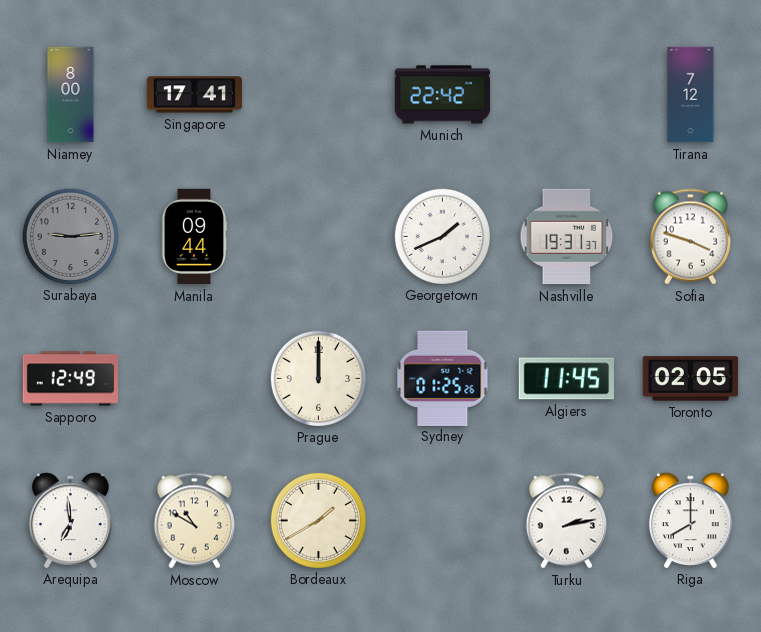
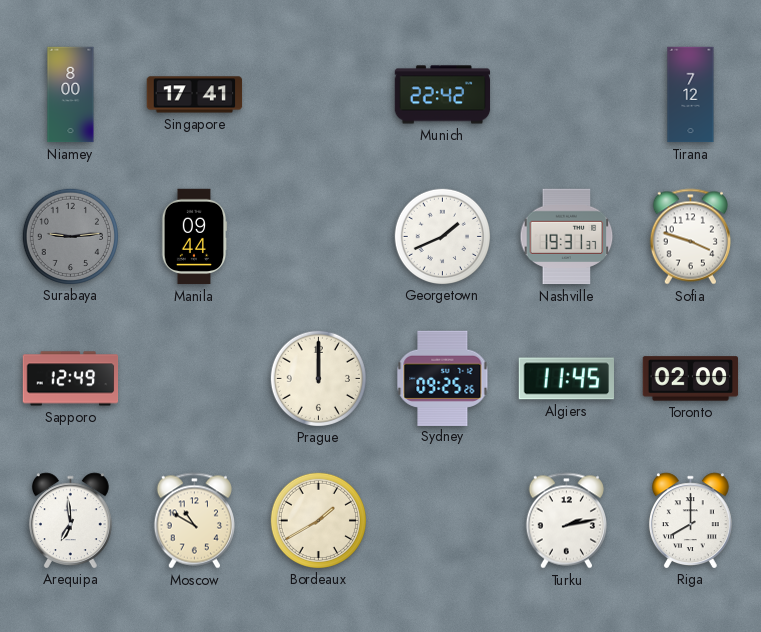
Sydney: 01:25 -> 09:25
Toronto: 02:05 -> 02:00
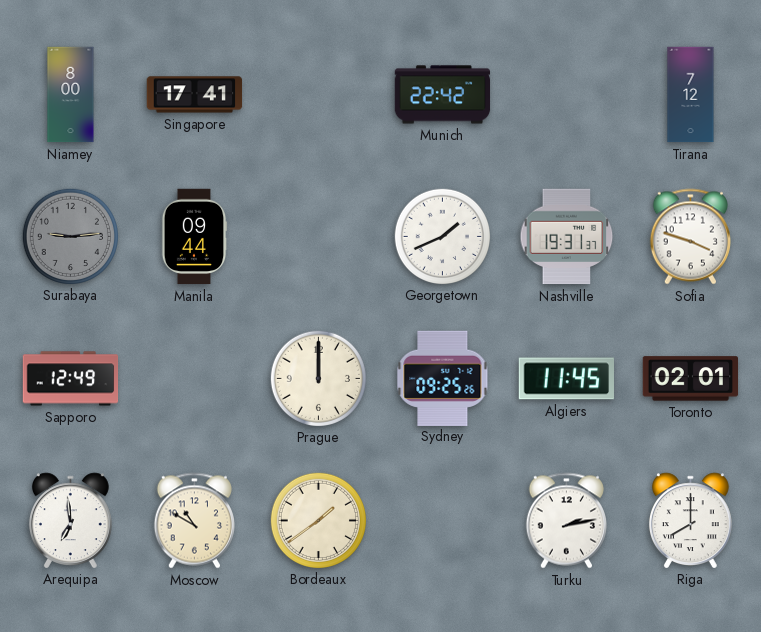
Toronto: 02:00 -> 02:01
Bordeaux: 1:40 -> 1:39
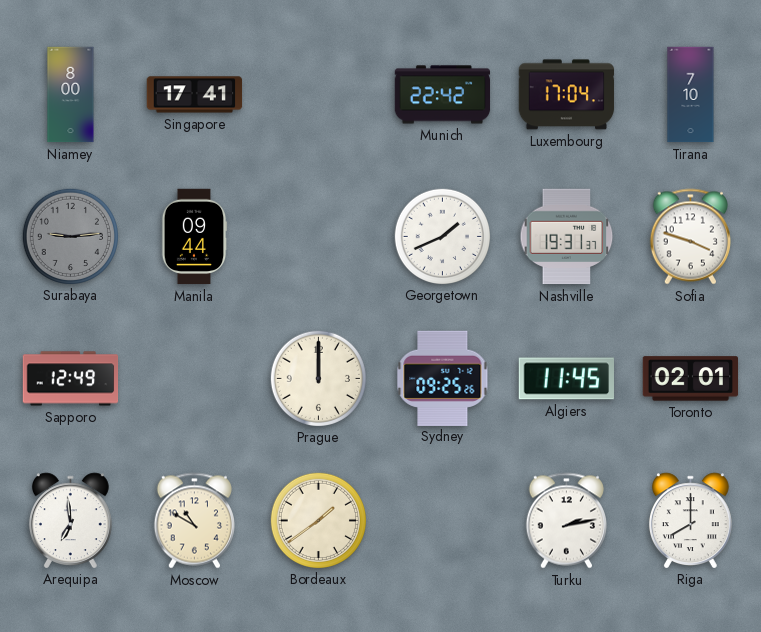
Luxembourg: none -> 17:04
Tirana: 7:12 -> 7:10
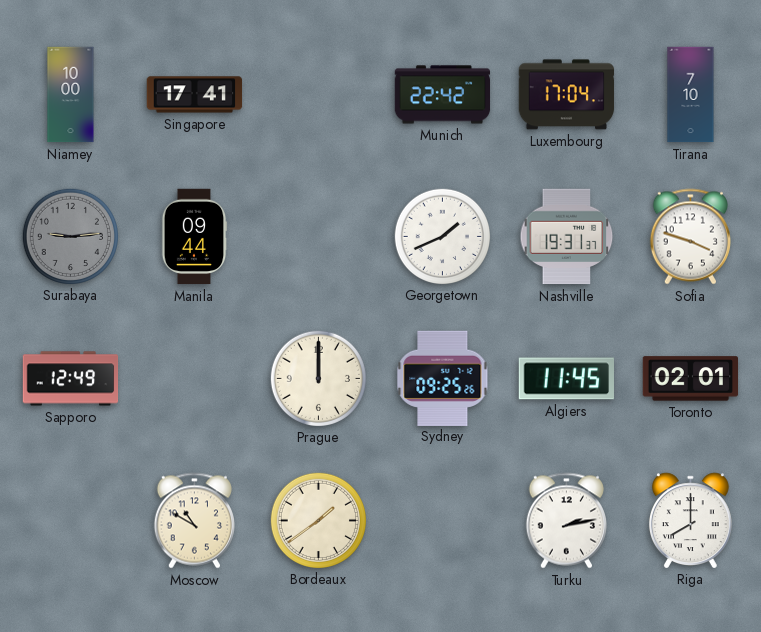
Niamey: 8:00 -> 10:00
Arequipa: 6:59 -> none
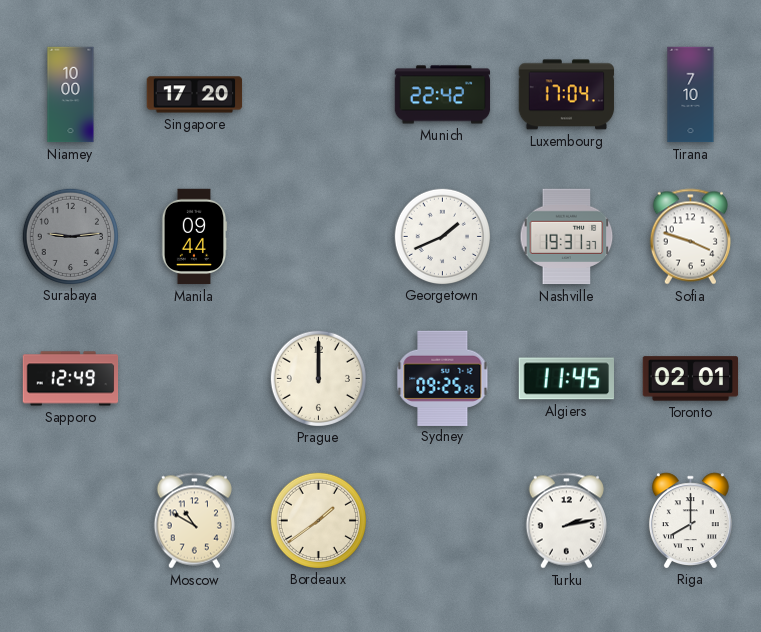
Singapore: 17:41 -> 17:20
